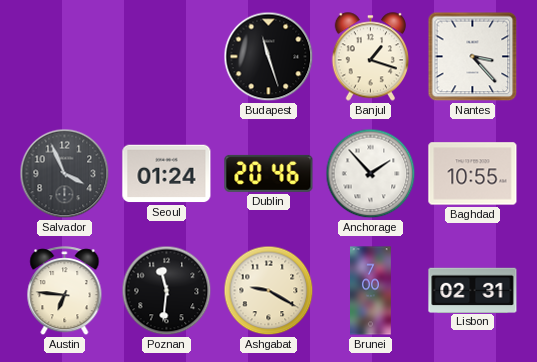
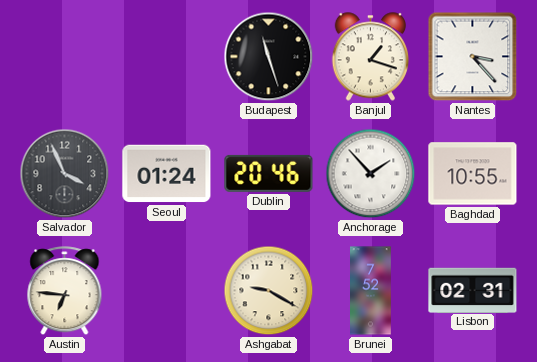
Poznan: 11:31 -> none
Brunei: 7:00 -> 7:52
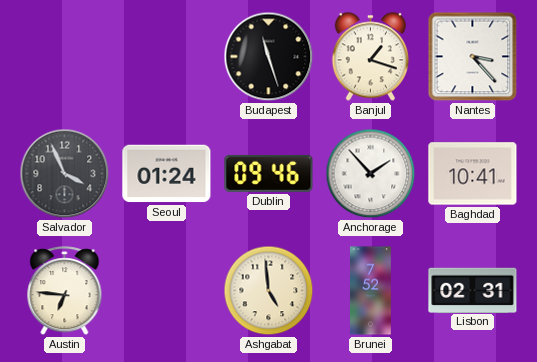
Dublin: 20:46 -> 09:46
Baghdad: 10:55 -> 10:41
Ashgabat: 9:20 -> 4:59
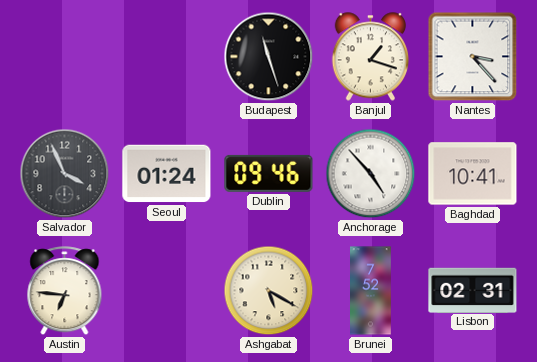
Anchorage: 1:53 -> 4:53
Ashgabat: 4:59 -> 5:20
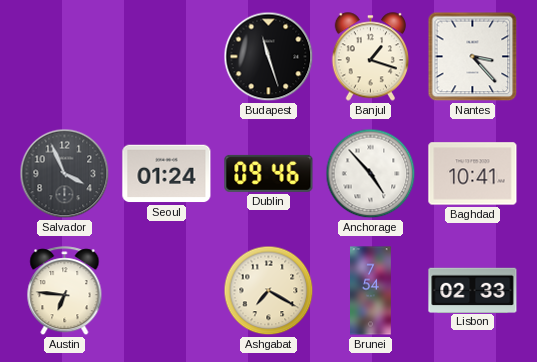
Ashgabat: 5:20 -> 7:20
Brunei: 7:52 -> 7:54
Lisbon: 02:31 -> 02:33
